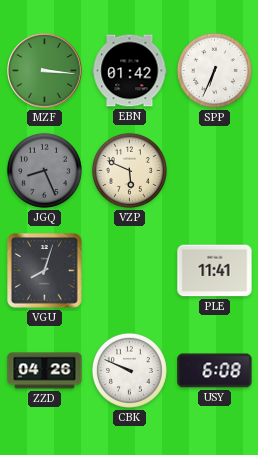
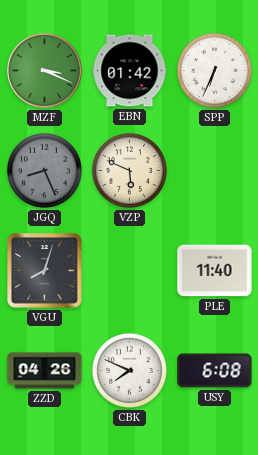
MZF: 3:16 -> 3:19
PLE: 11:41 -> 11:40
CBK: 9:49 -> 7:49
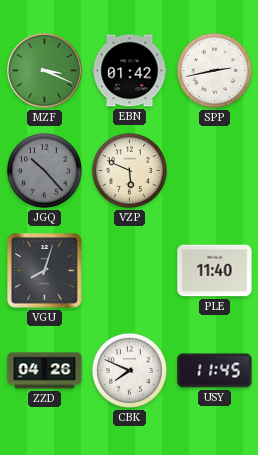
SPP: 6:34 -> 2:43
JGQ: 8:26 -> 10:23
USY: 6:08 -> 11:45
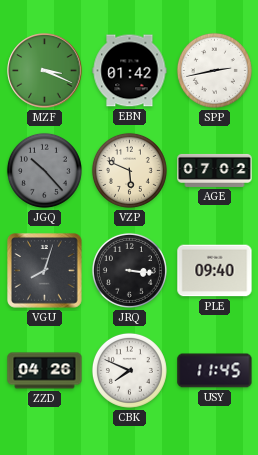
AGE: none -> 07:02
JRQ: none -> 3:16
PLE: 11:40 -> 09:40
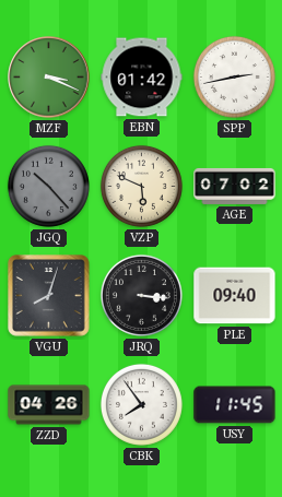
CBK: 7:49 -> 7:54
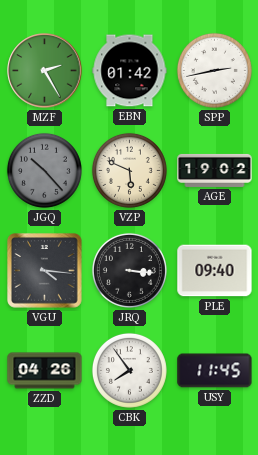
MZF: 3:19 -> 2:25
AGE: 07:02 -> 19:02
VGU: 8:03 -> 4:16
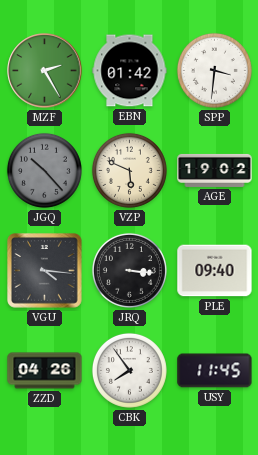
SPP: 2:43 -> 3:31
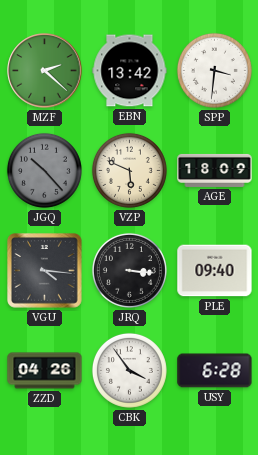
MZF: 2:25 -> 2:22
EBN: 01:42 -> 13:42
AGE: 19:02 -> 18:09
CBK: 7:54 -> 3:54
USY: 11:45 -> 6:28
